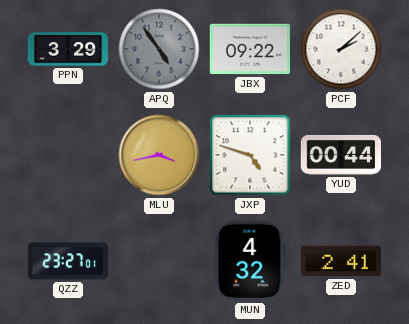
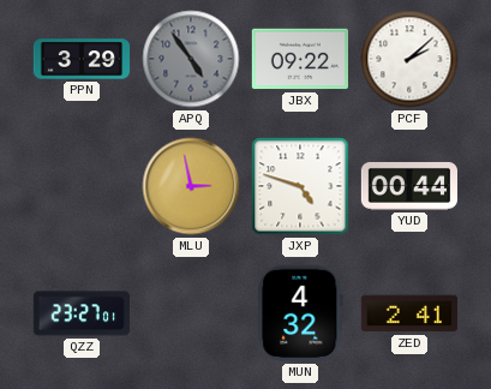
MLU: 3:43 -> 2:58
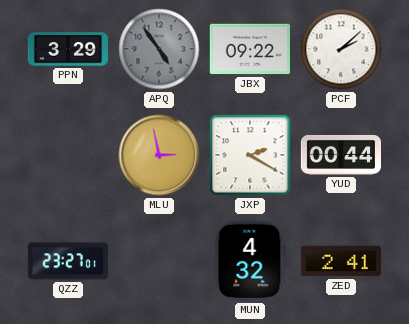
JXP: 4:48 -> 2:20
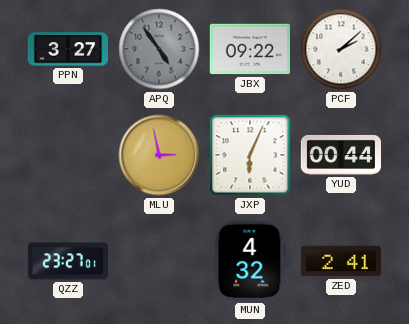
PPN: 3:29 -> 3:27
JXP: 2:20 -> 6:04
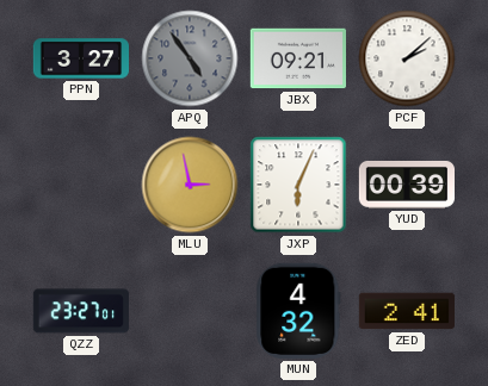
JBX: 09:22 -> 09:21
YUD: 00:44 -> 00:39
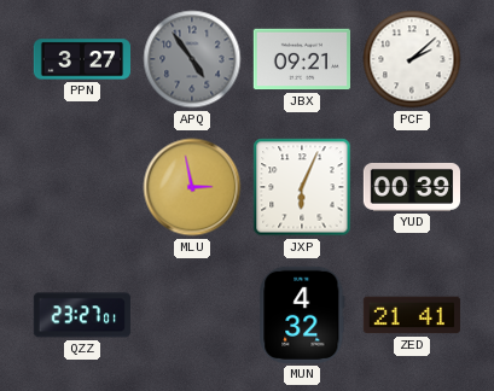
ZED: 2:41 -> 21:41
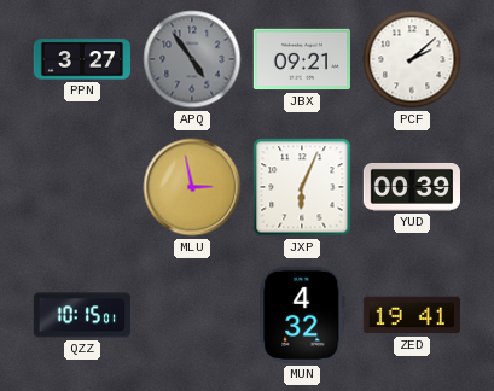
QZZ: 23:27 -> 10:15
ZED: 21:41 -> 19:41
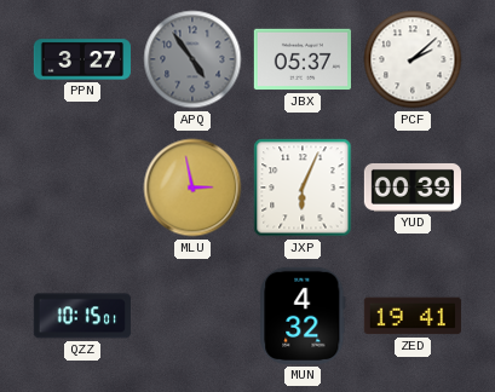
JBX: 09:21 -> 05:37
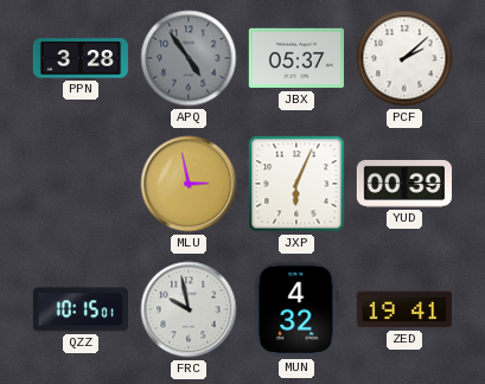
PPN: 3:27 -> 3:28
FRC: none -> 9:58
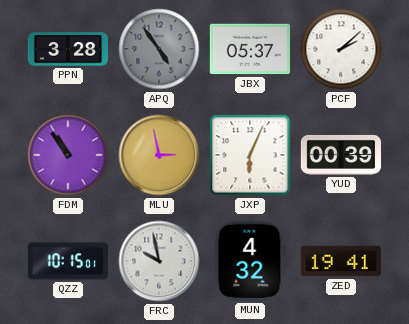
FDM: none -> 10:54
